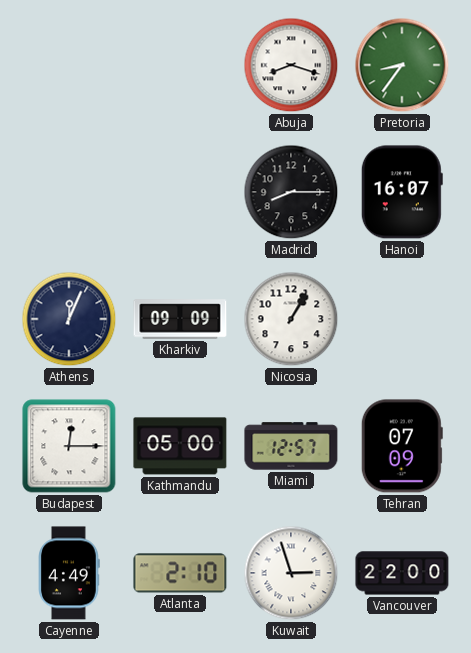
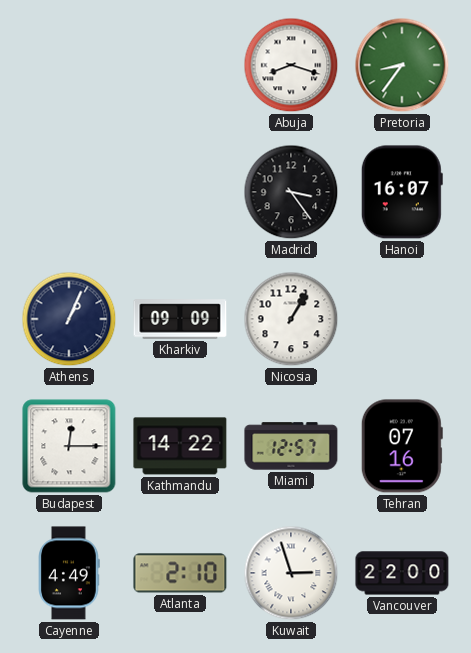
Madrid: 8:15 -> 3:24
Athens: 12:04 -> 1:04
Kathmandu: 05:00 -> 14:22
Tehran: 07:09 -> 07:16
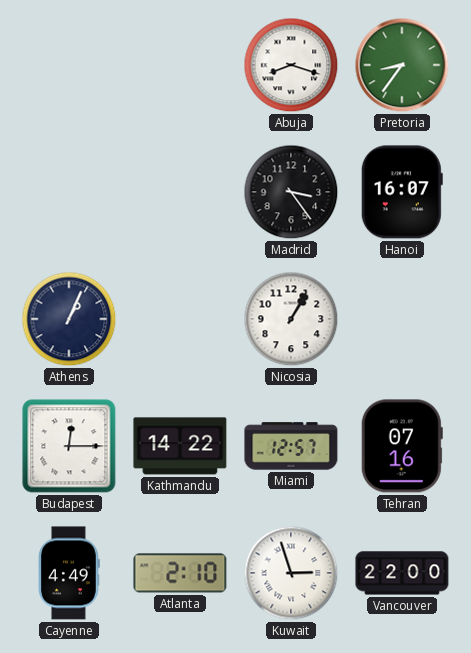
Kharkiv: 09:09 -> none
